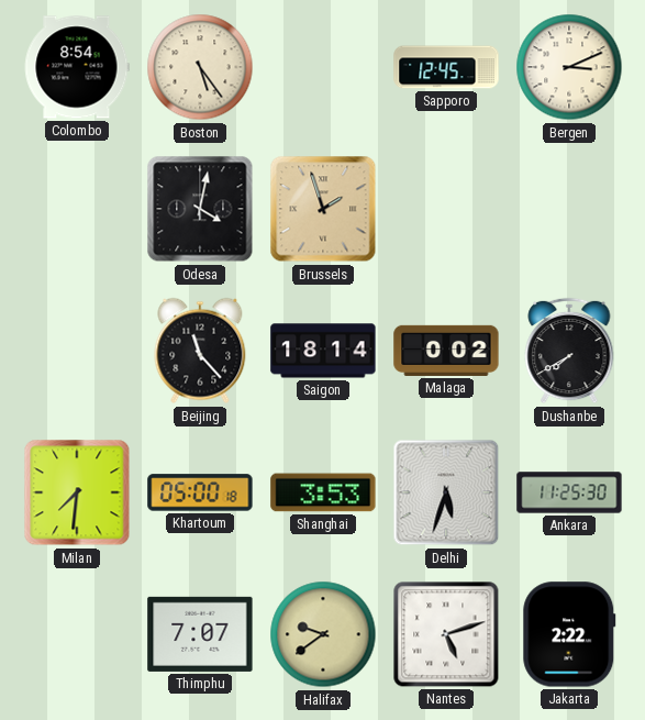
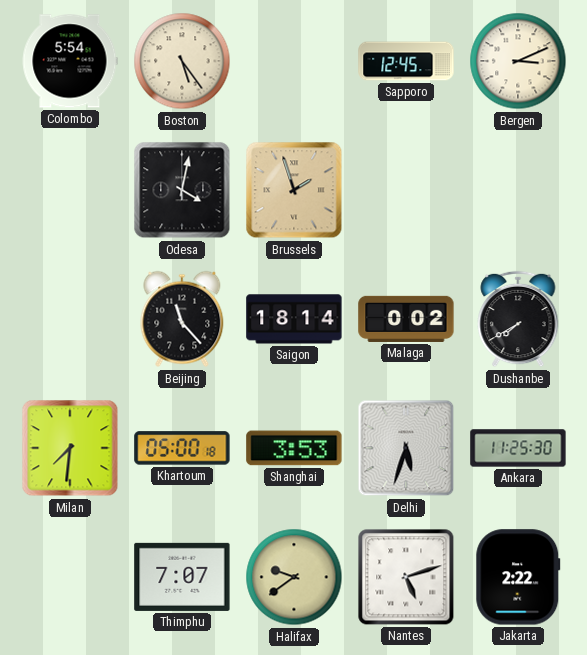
Colombo: 8:54 -> 5:54
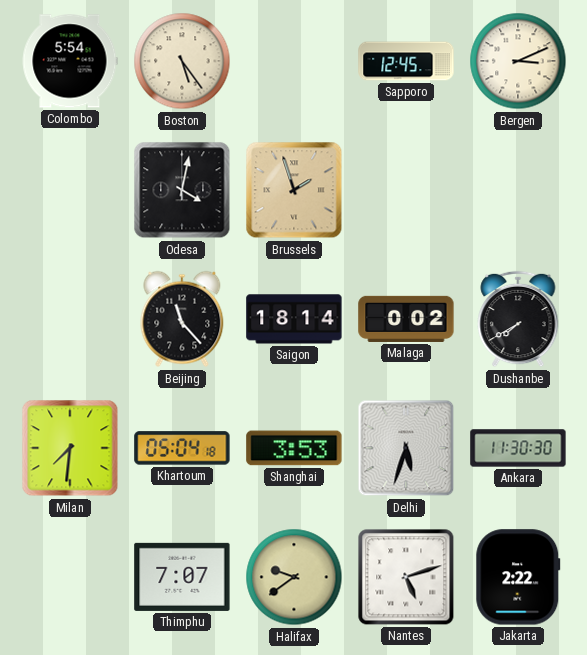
Khartoum: 05:00 -> 05:04
Ankara: 11:25 -> 11:30
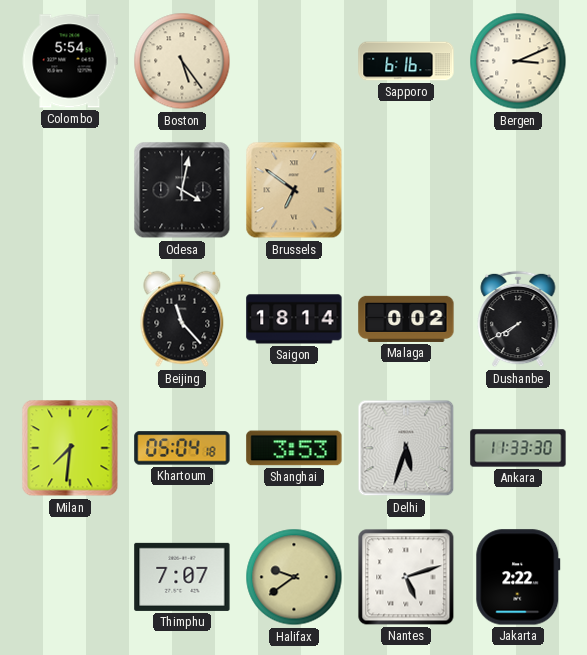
Sapporo: 12:45 -> 6:16
Brussels: 1:57 -> 6:51
Ankara: 11:30 -> 11:33
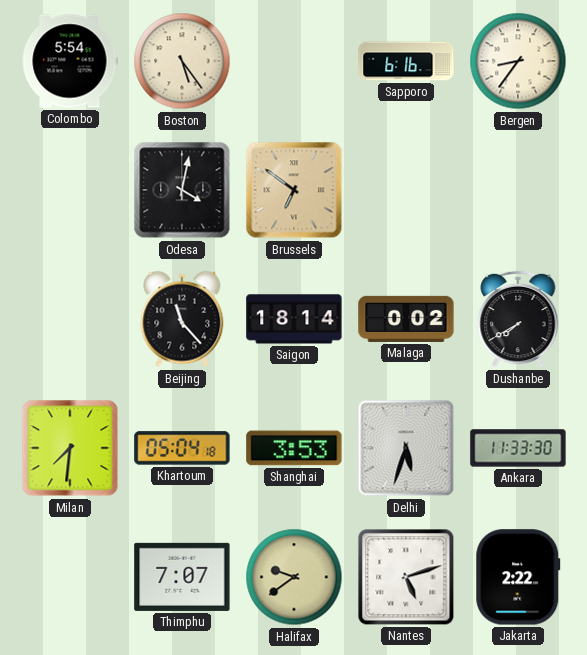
Bergen: 3:11 -> 8:36
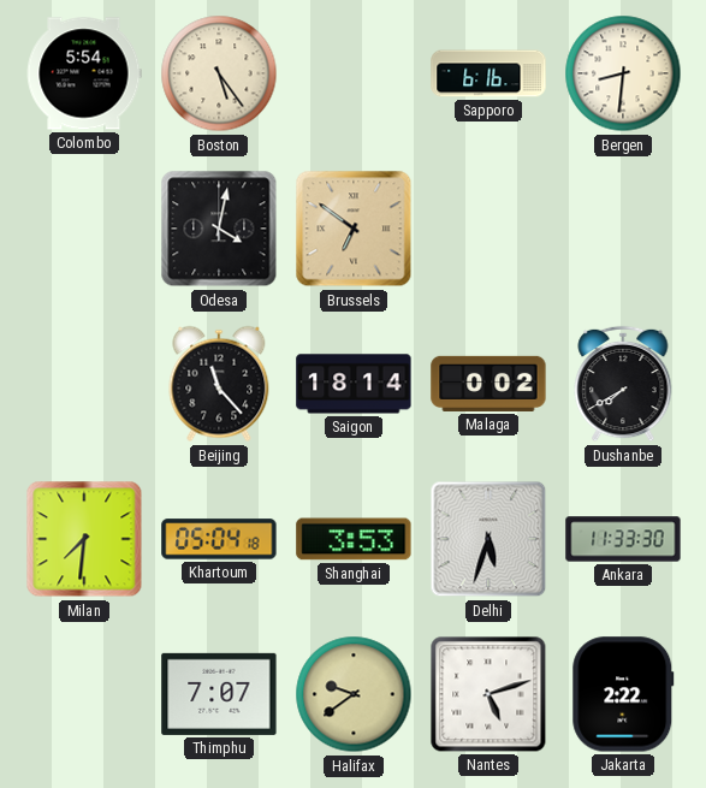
Bergen: 8:36 -> 8:31
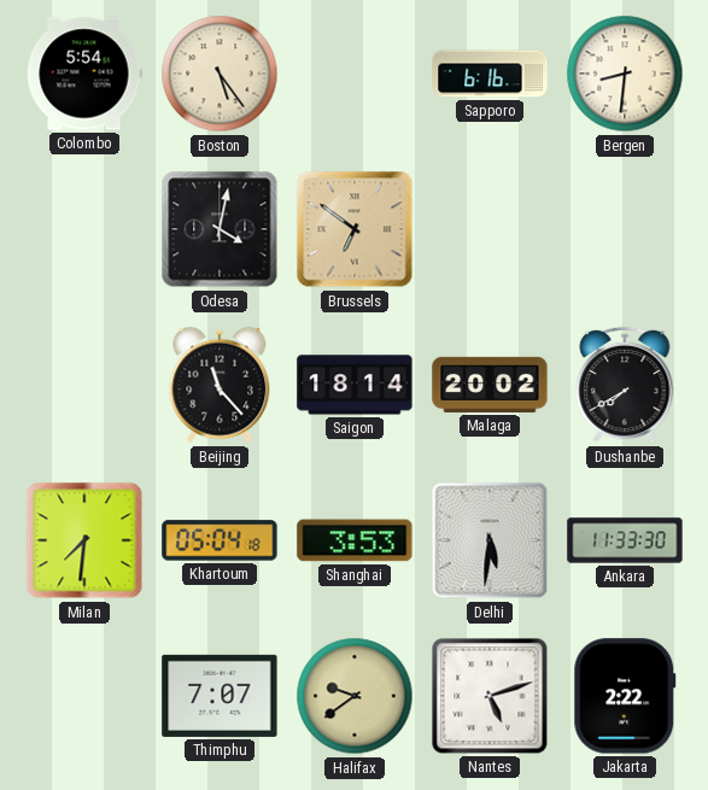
Malaga: 0:02 -> 20:02
Delhi: 5:33 -> 5:31
